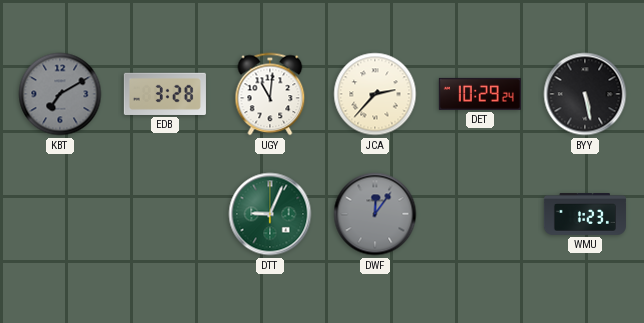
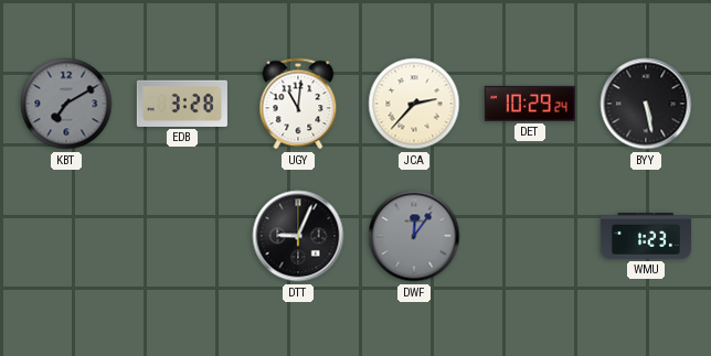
DTT dial: green -> black
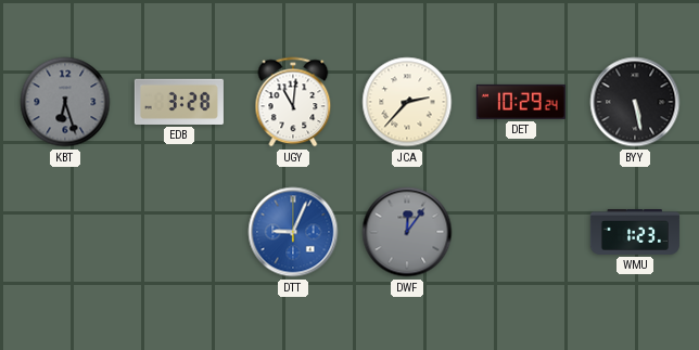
KBT: 7:10 -> 6:27
DTT dial: black -> blue
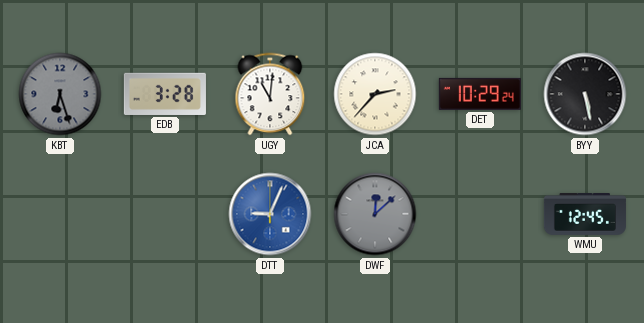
DWF: 12:06 -> 12:08
WMU: 1:23 -> 12:45
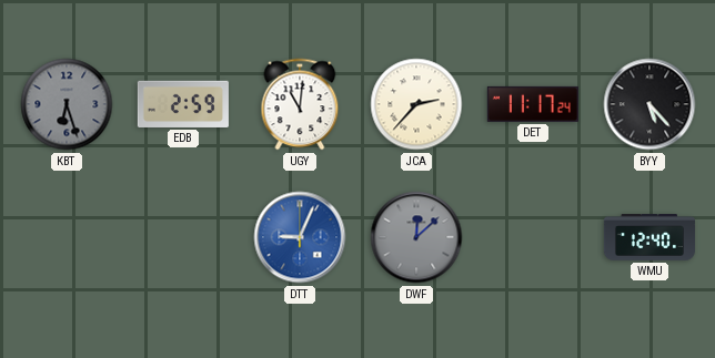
EDB: 3:28 -> 2:59
DET: 10:29 -> 11:17
BYY: 5:28 -> 5:23
WMU: 12:45 -> 12:40
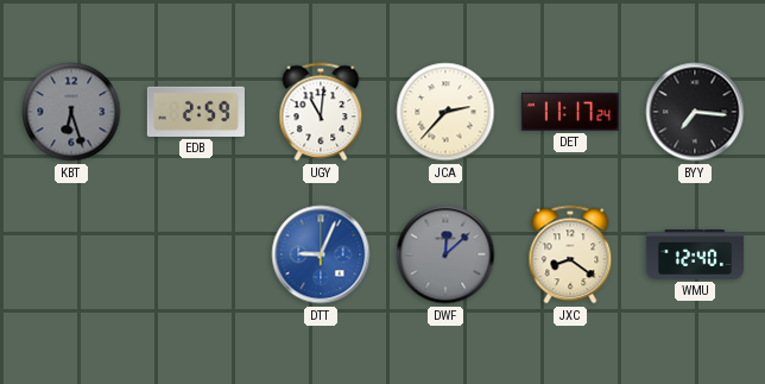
BYY: 5:23 -> 7:16
JXC: none -> 8:21
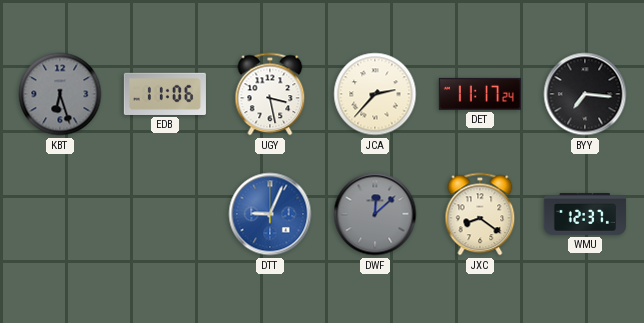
EDB: 2:59 -> 11:06
UGY: 11:01 -> 3:28
WMU: 12:40 -> 12:37
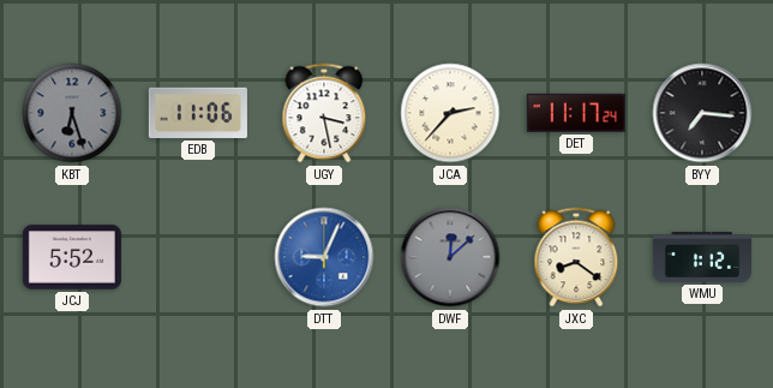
JCJ: none -> 5:52
WMU: 12:37 -> 1:12
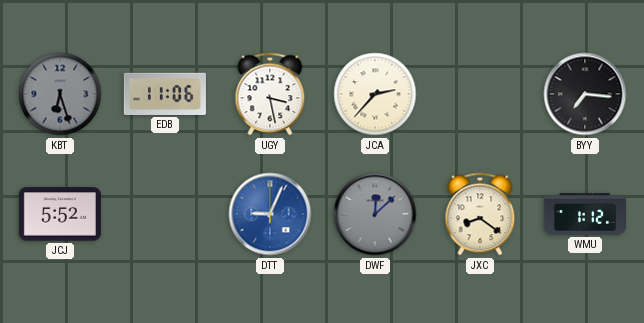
DET: 11:17 -> none
